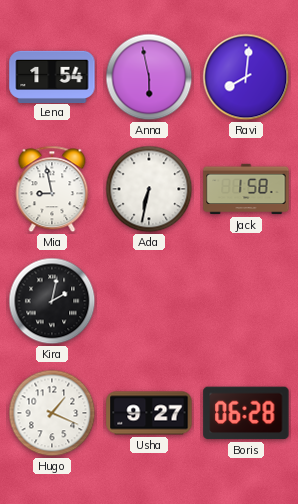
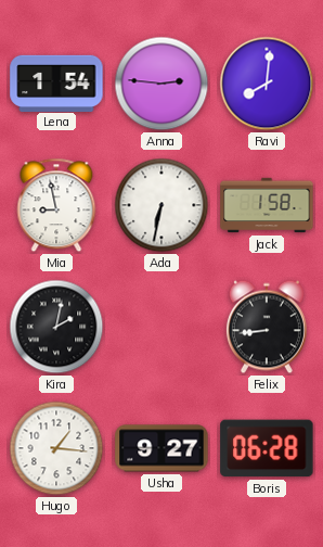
Anna: 5:58 -> 2:46
Felix: none -> 8:44
Hugo: 1:19 -> 1:16
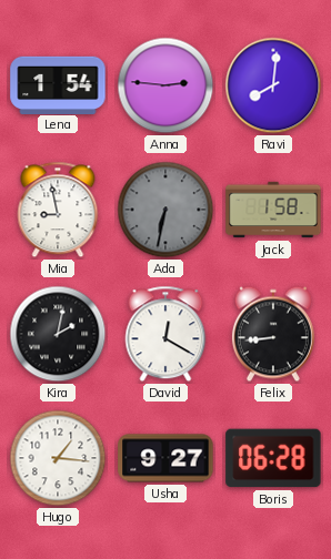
Ada dial: white -> grey
David: none -> 12:20
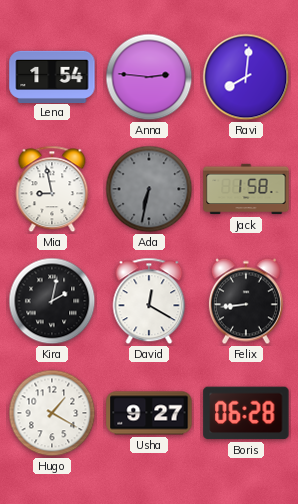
Hugo: 1:16 -> 1:20
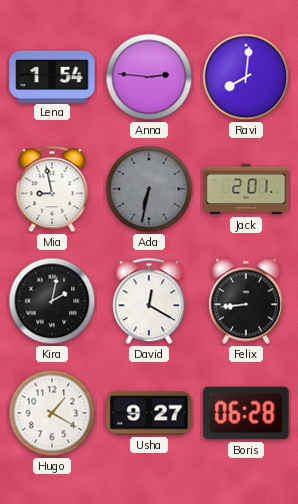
Jack: 1:58 -> 2:01
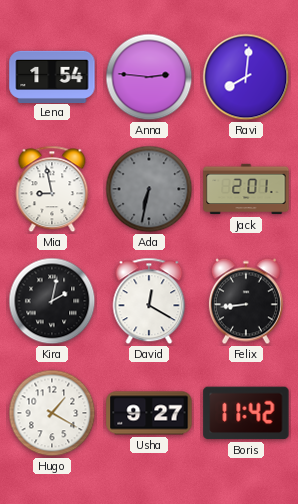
Boris: 06:28 -> 11:42
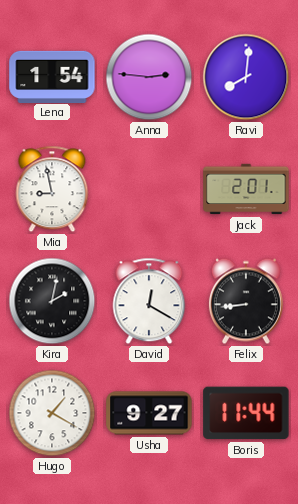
Ada: 6:32 -> none
Boris: 11:42 -> 11:44
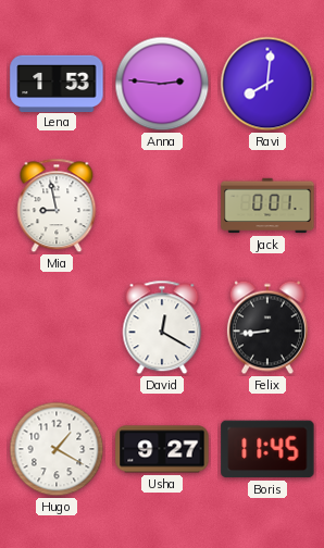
Lena: 1:54 -> 1:53
Jack: 2:01 -> 0:01
Kira: 2:02 -> none
Boris: 11:44 -> 11:45
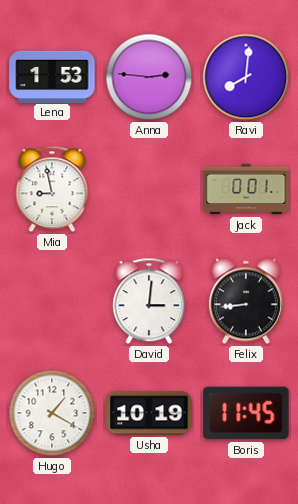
David: 12:20 -> 3:01
Usha: 9:27 -> 10:19
